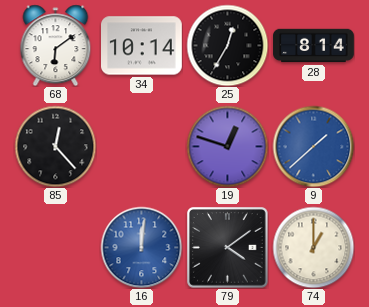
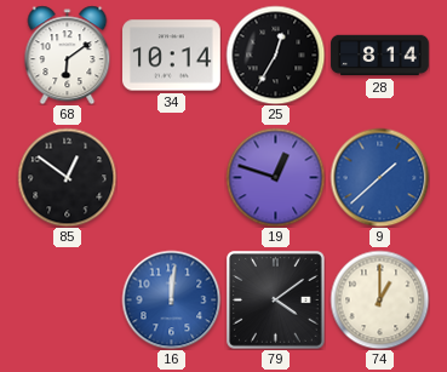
85: 12:23 -> 12:51
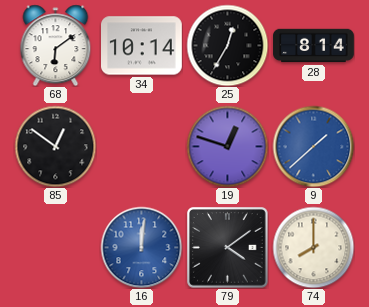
74: 1:00 -> 8:00
